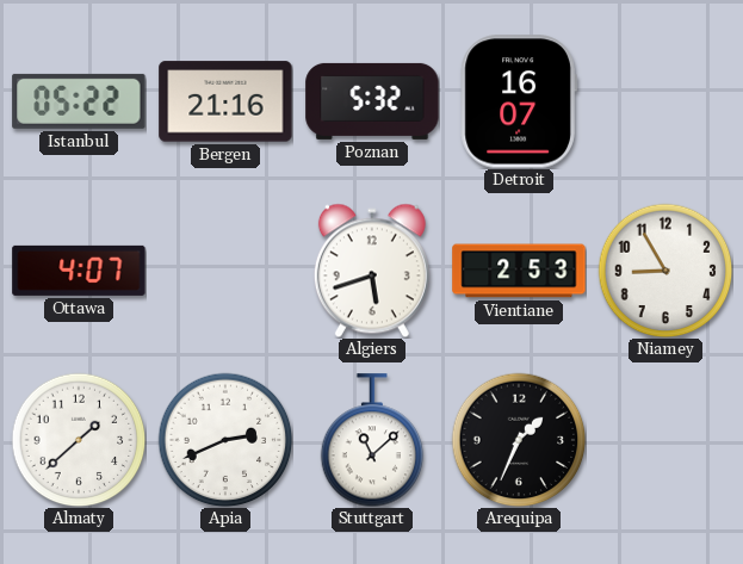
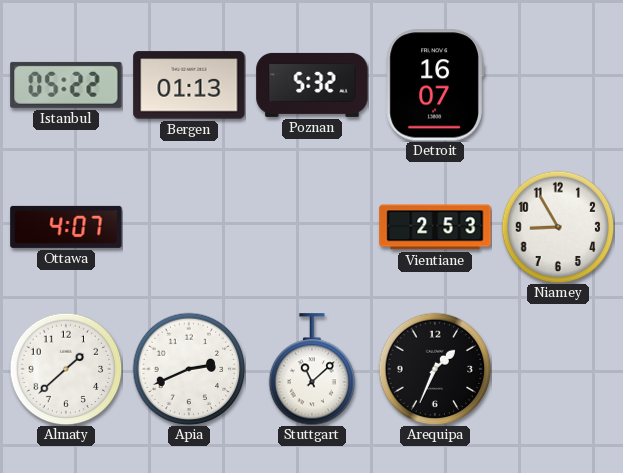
Bergen: 21:16 -> 01:13
Algiers: 5:42 -> none
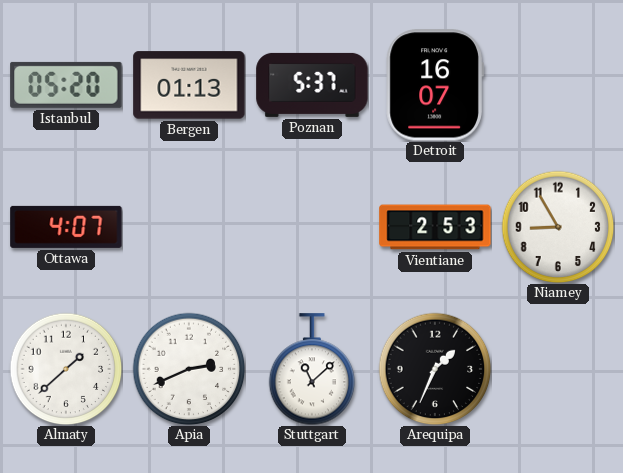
Istanbul: 05:22 -> 05:20
Poznan: 5:32 -> 5:37
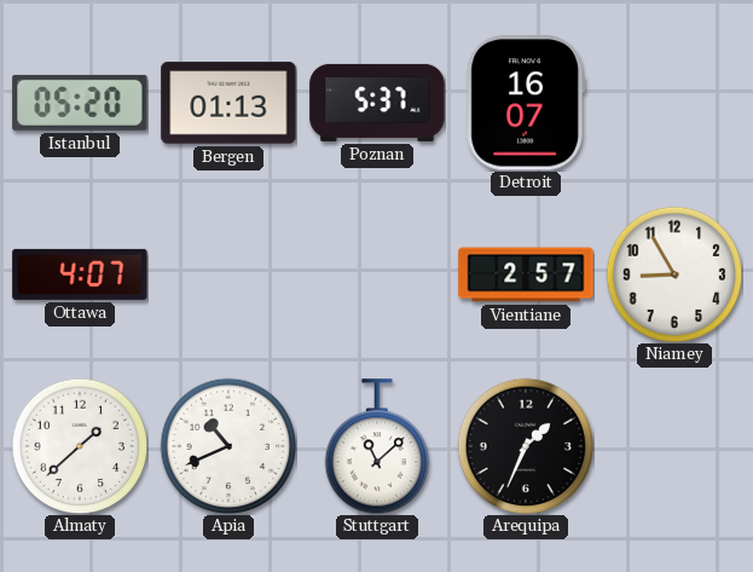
Vientiane: 2:53 -> 2:57
Apia: 2:41 -> 10:41
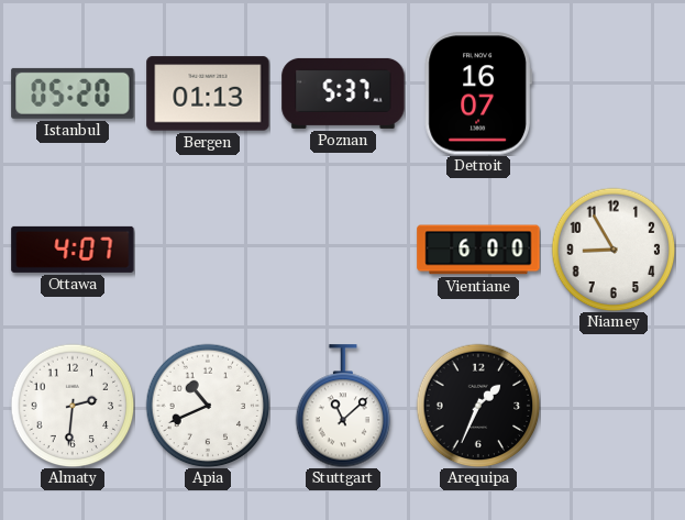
Vientiane: 2:57 -> 6:00
Almaty: 1:38 -> 2:31
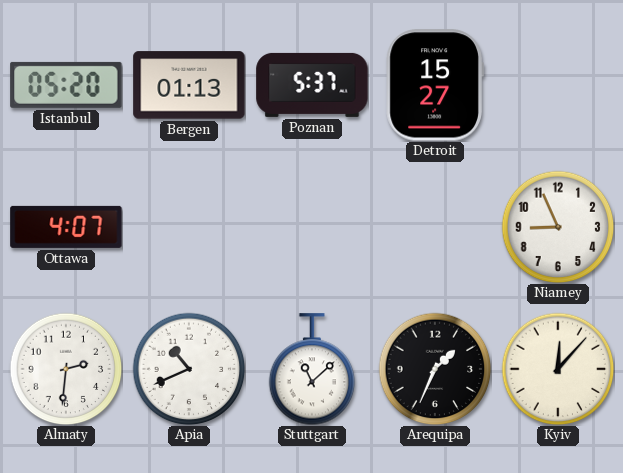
Detroit: 16:07 -> 15:27
Vientiane: 6:00 -> none
Niamey: 8:55 -> 8:56
Kyiv: none -> 12:07
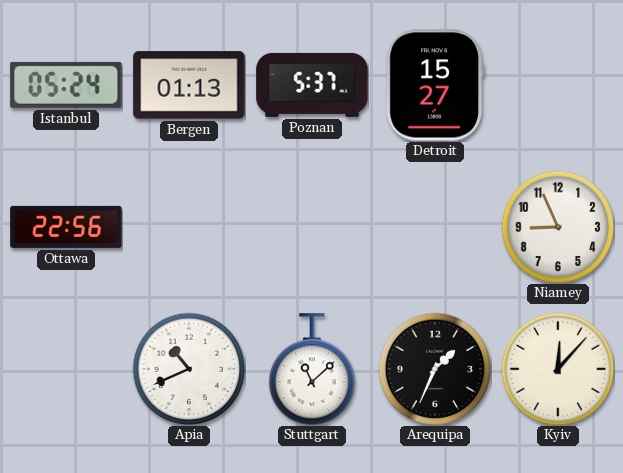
Istanbul: 05:20 -> 05:24
Ottawa: 4:07 -> 22:56
Almaty: 2:31 -> none
